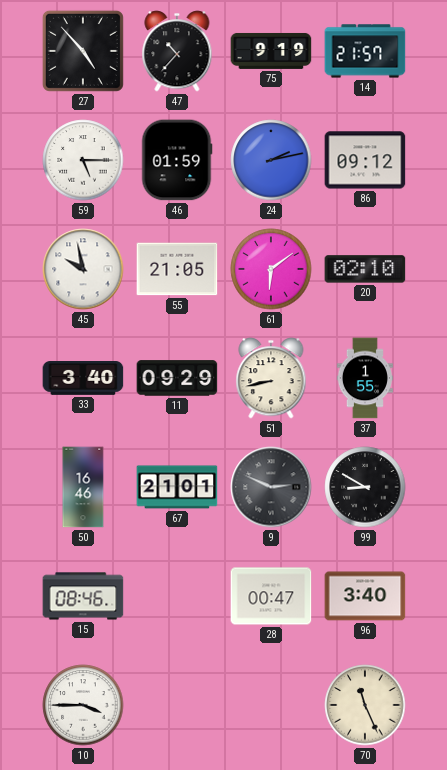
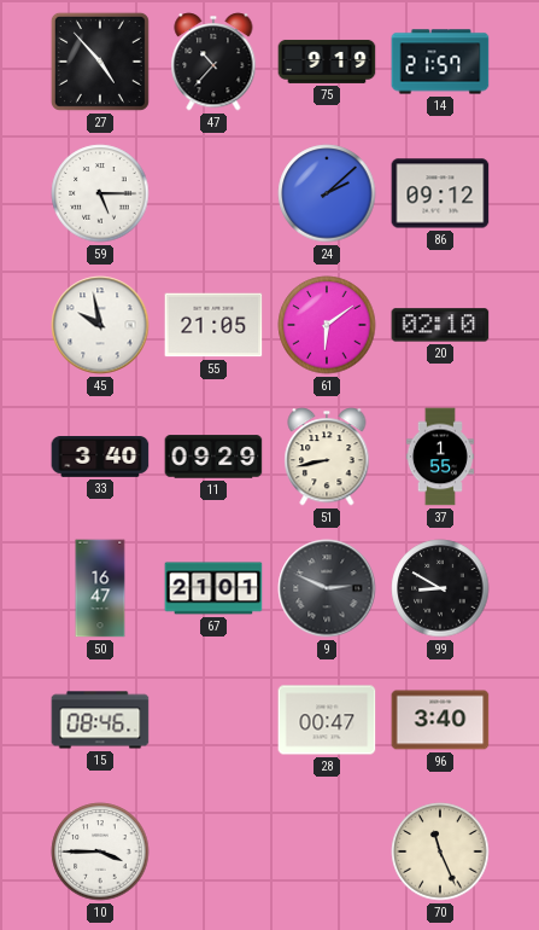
46: 01:59 -> none
24: 2:13 -> 2:08
50: 16:46 -> 16:47
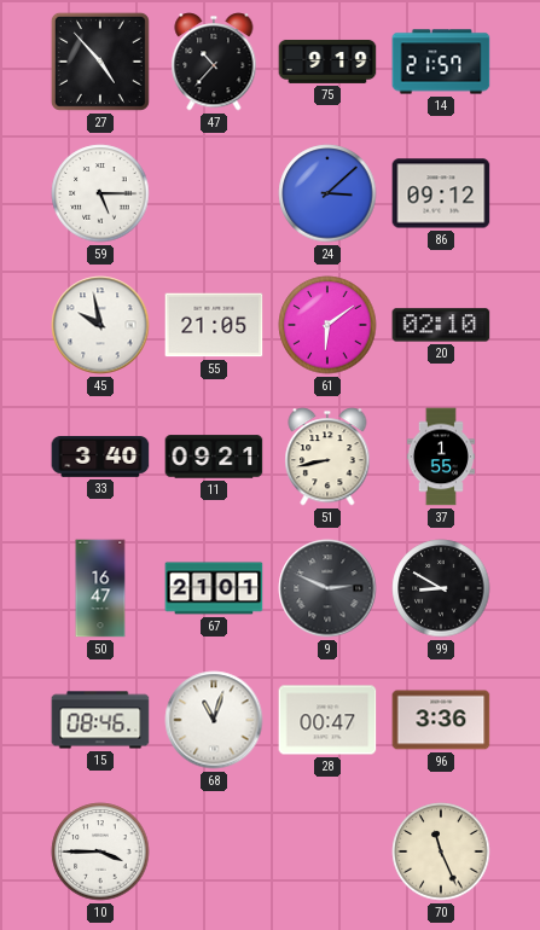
24: 2:08 -> 3:08
11: 09:29 -> 09:21
68: none -> 11:03
96: 3:40 -> 3:36
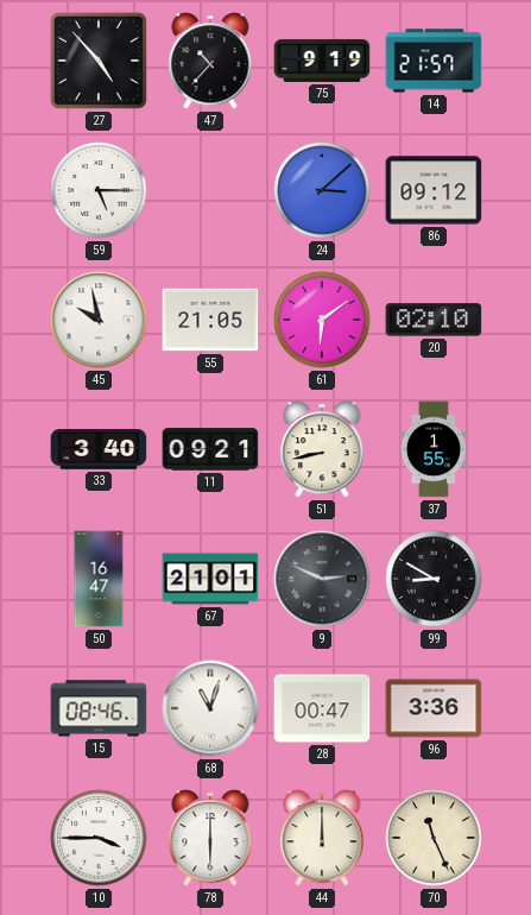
78: none -> 6:00
44: none -> 12:00
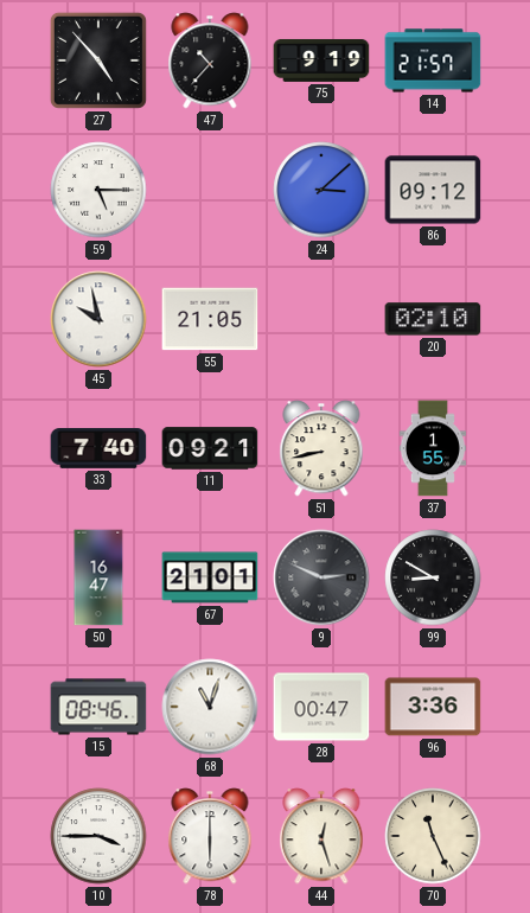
61: 6:09 -> none
33: 3:40 -> 7:40
44: 12:00 -> 12:27
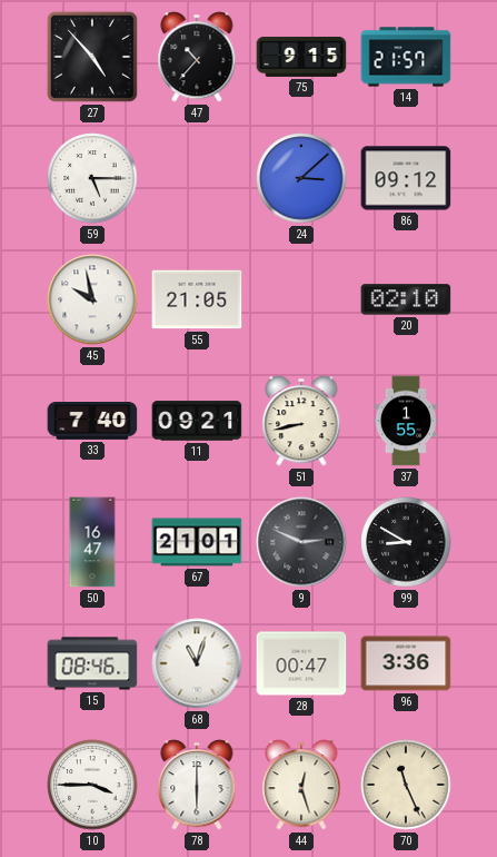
75: 9:19 -> 9:15
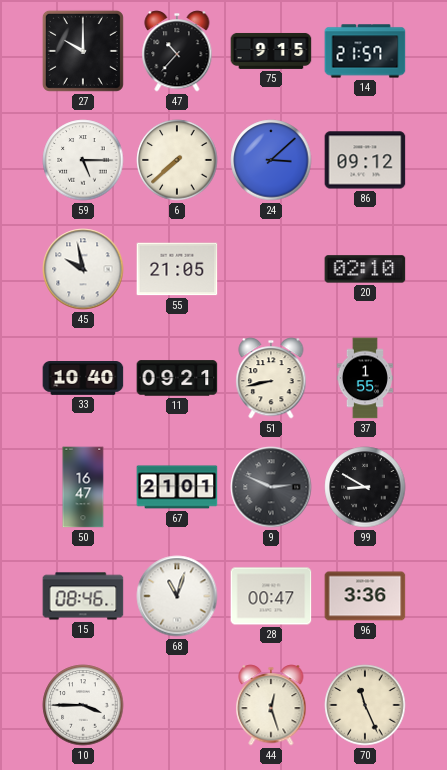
27: 4:53 -> 10:00
6: none -> 7:38
33: 7:40 -> 10:40
78: 6:00 -> none
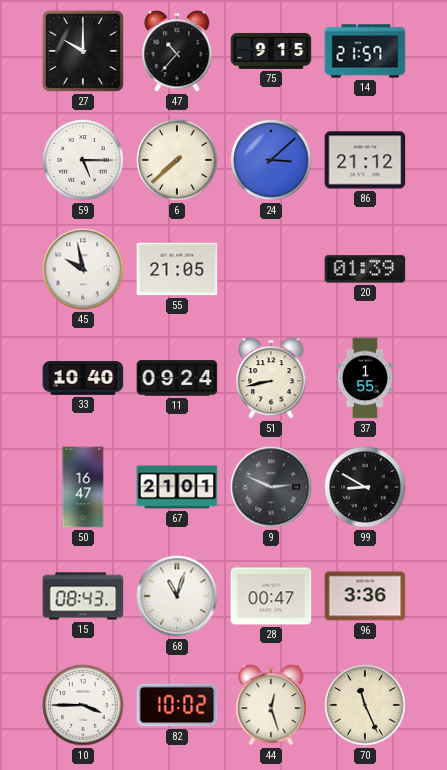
86: 09:12 -> 21:12
20: 02:10 -> 01:39
11: 09:21 -> 09:24
15: 08:46 -> 08:43
82: none -> 10:02
